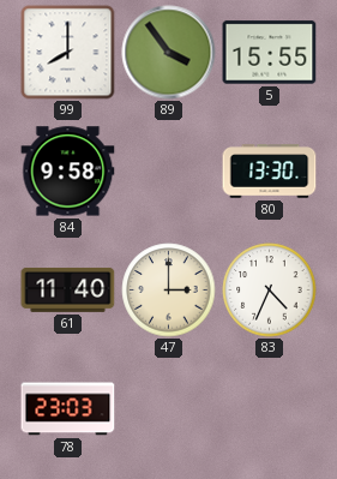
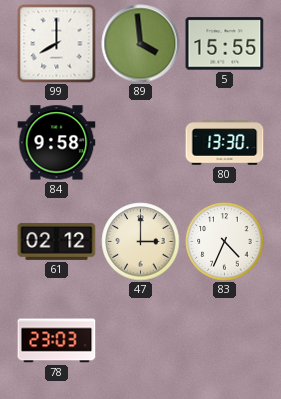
89: 3:54 -> 3:59
61: 11:40 -> 02:12
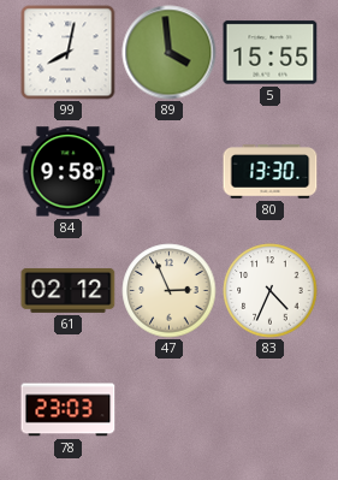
99: 8:00 -> 8:02
47: 3:00 -> 2:56
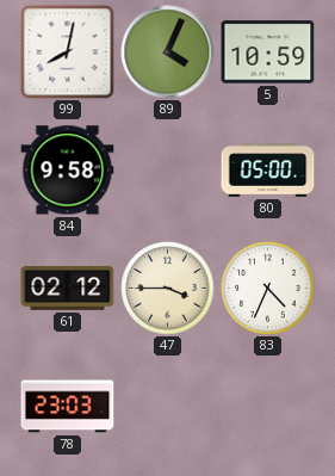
89: 3:59 -> 4:04
5: 15:55 -> 10:59
80: 13:30 -> 05:00
47: 2:56 -> 3:45
